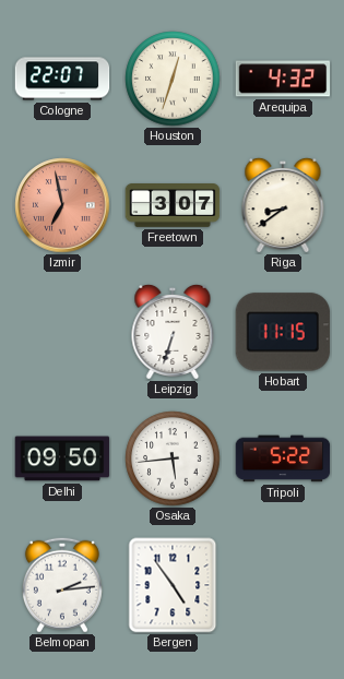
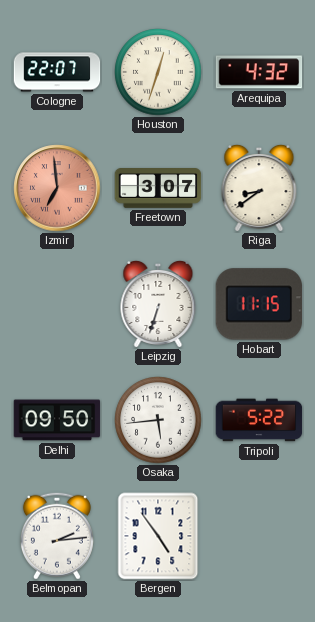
Izmir: 6:58 -> 6:59
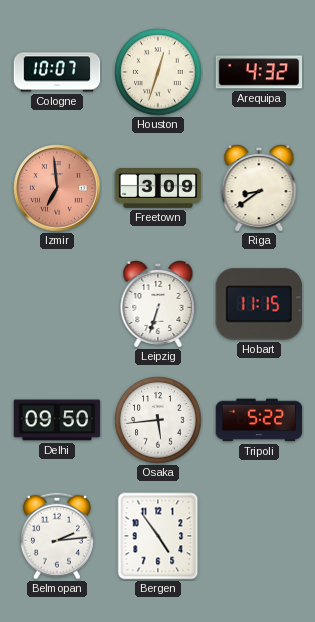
Cologne: 22:07 -> 10:07
Freetown: 3:07 -> 3:09
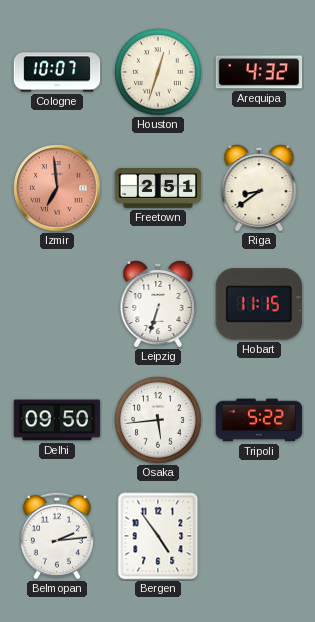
Freetown: 3:09 -> 2:51
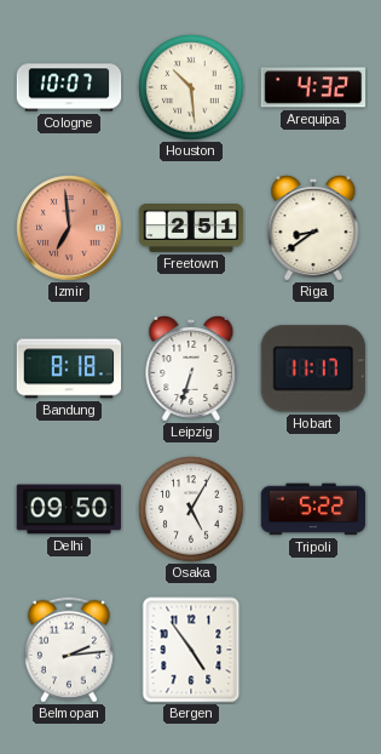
Houston: 12:33 -> 10:29
Bandung: none -> 8:18
Hobart: 11:15 -> 11:17
Osaka: 5:44 -> 5:05
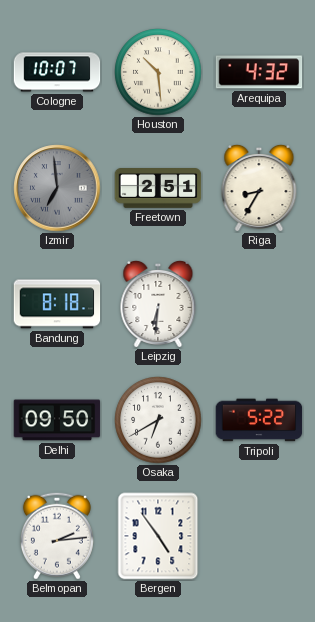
Izmir dial: salmon -> grey
Riga: 8:39 -> 8:35
Leipzig: 6:33 -> 6:31
Hobart: 11:17 -> none
Osaka: 5:05 -> 6:40
